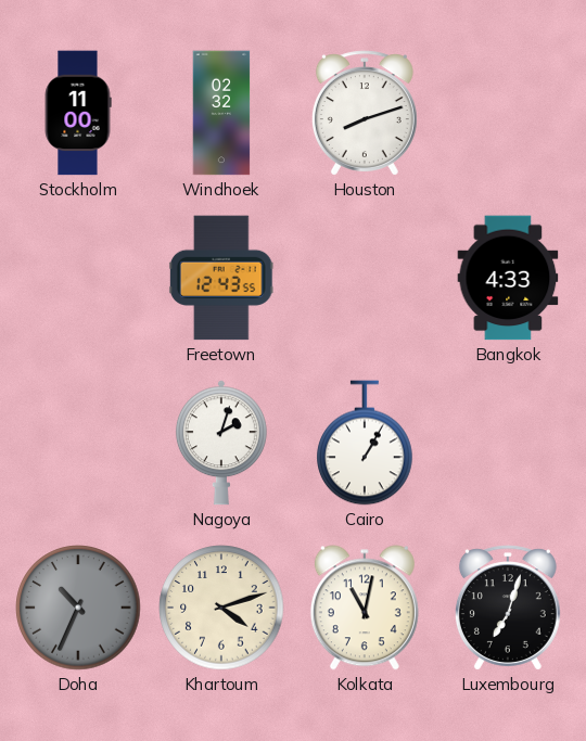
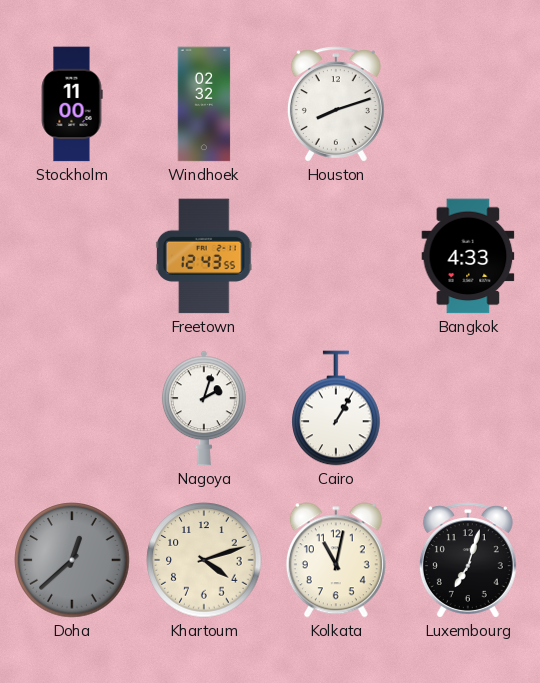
Doha: 10:34 -> 12:38
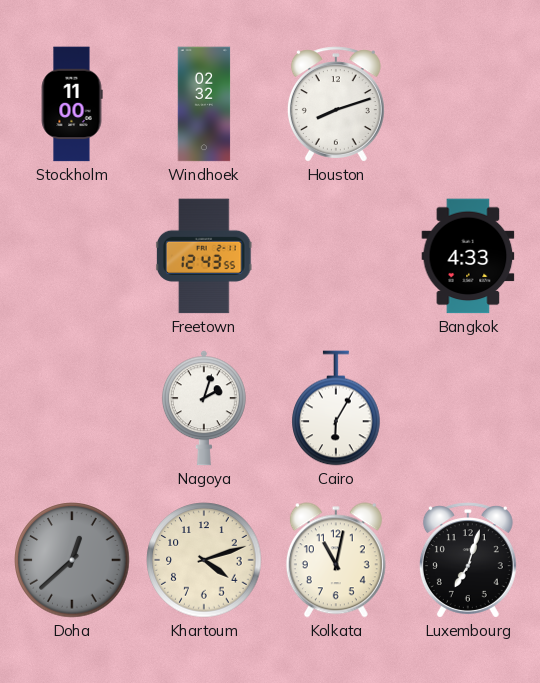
Cairo: 1:05 -> 6:05
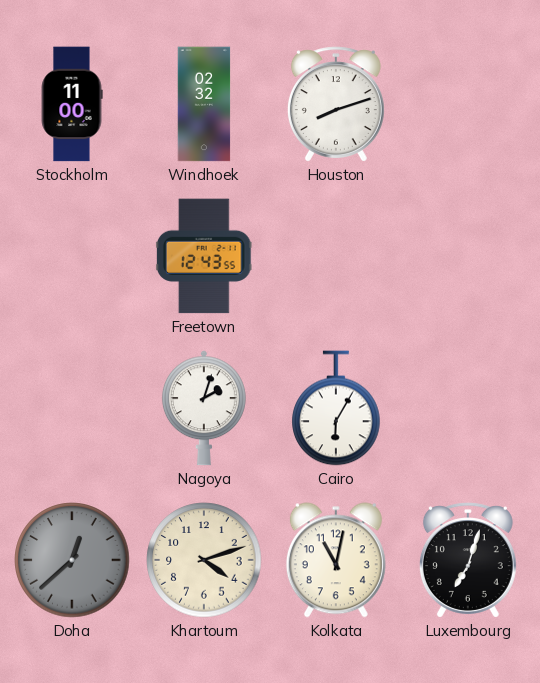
Bangkok: 4:33 -> none
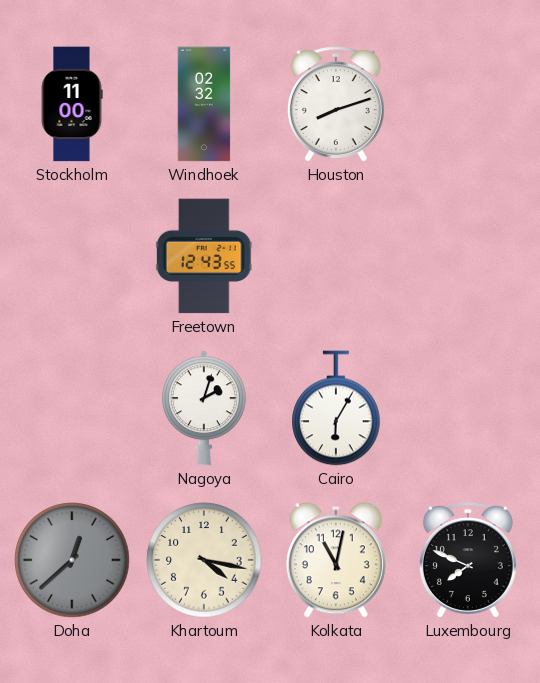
Khartoum: 4:12 -> 4:17
Luxembourg: 7:03 -> 7:49
